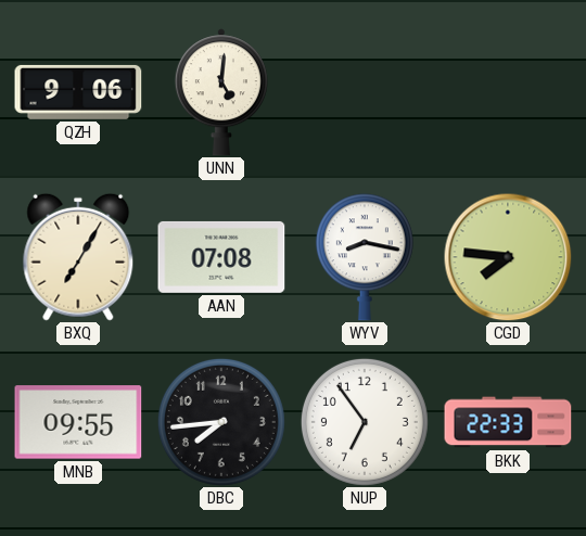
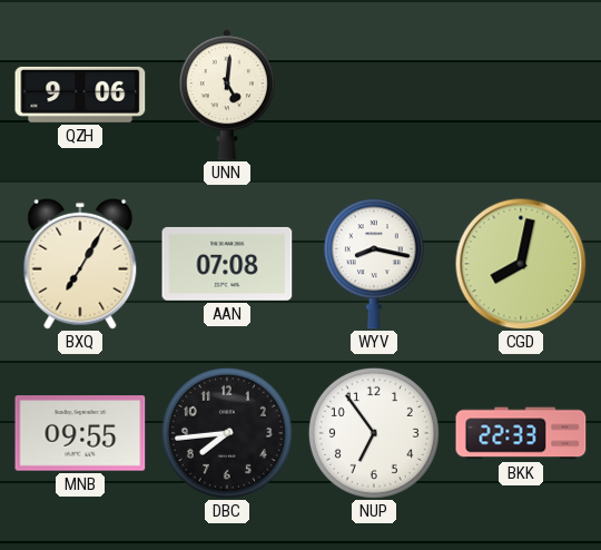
CGD: 7:46 -> 8:02
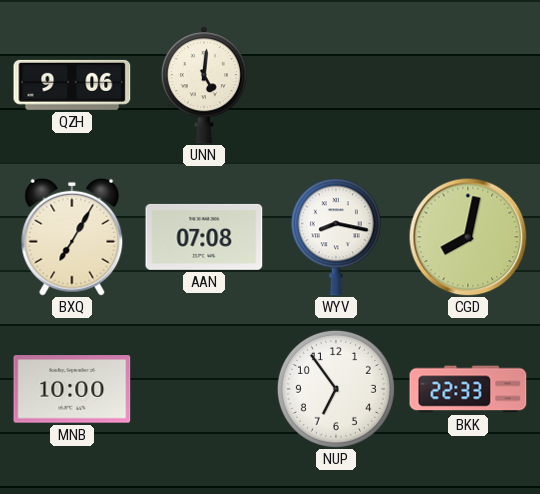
MNB: 09:55 -> 10:00
DBC: 7:44 -> none
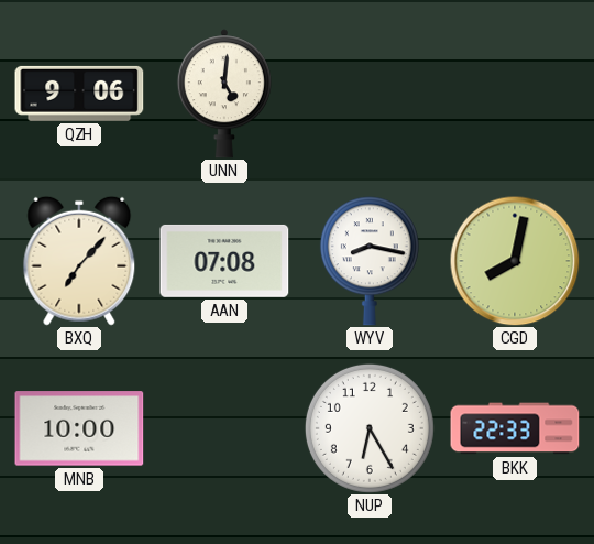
BXQ: 7:05 -> 7:07
NUP: 6:54 -> 6:25
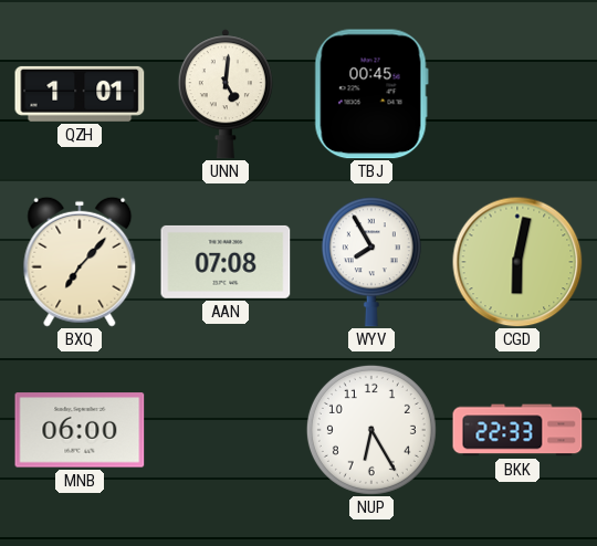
QZH: 9:06 -> 1:01
TBJ: none -> 00:45
WYV: 8:17 -> 7:55
CGD: 8:02 -> 6:02
MNB: 10:00 -> 06:00
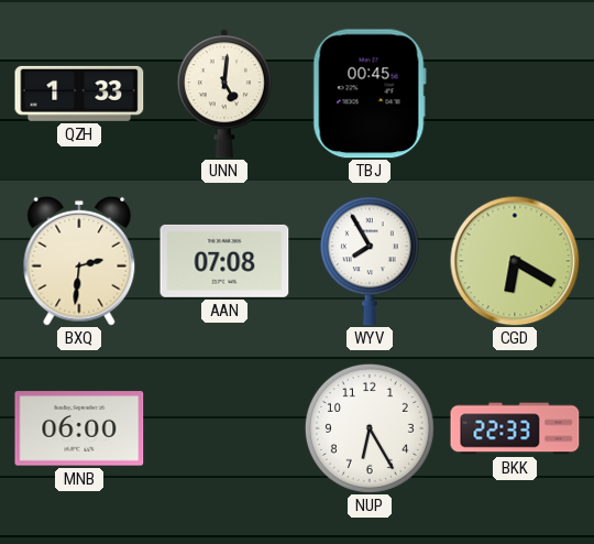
QZH: 1:01 -> 1:33
BXQ: 7:07 -> 2:31
CGD: 6:02 -> 6:20
